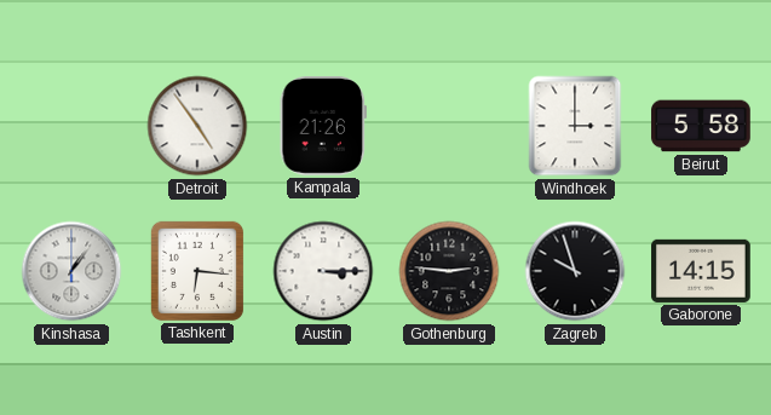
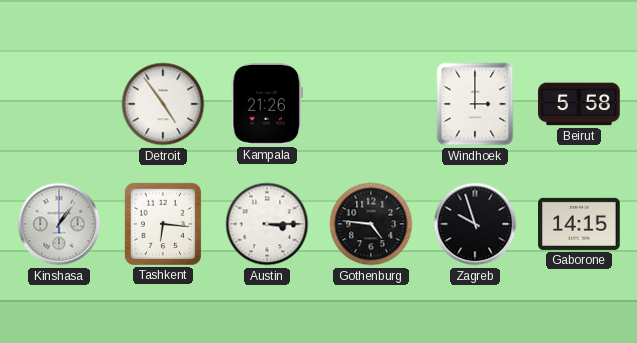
Gothenburg: 2:46 -> 4:46
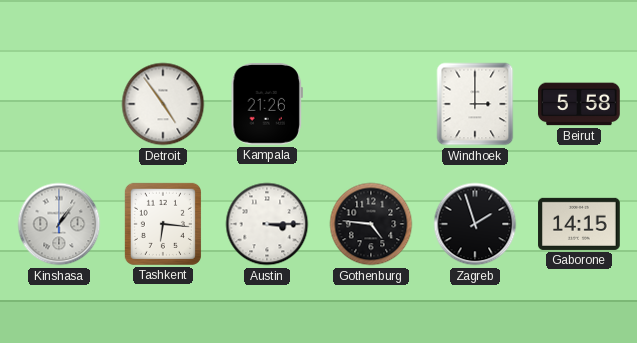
Zagreb: 9:57 -> 1:57
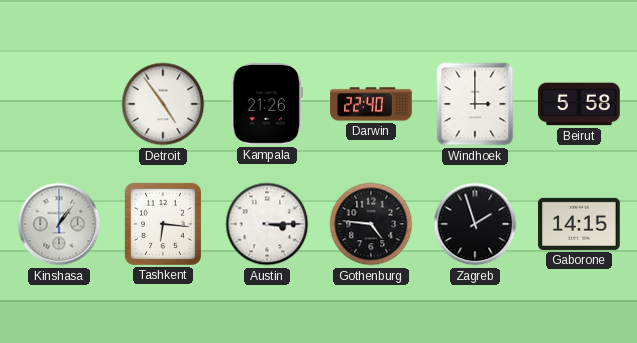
Darwin: none -> 22:40
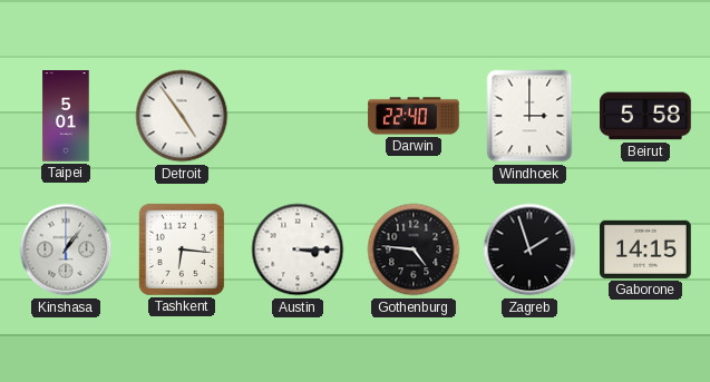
Taipei: none -> 5:01
Kampala: 21:26 -> none
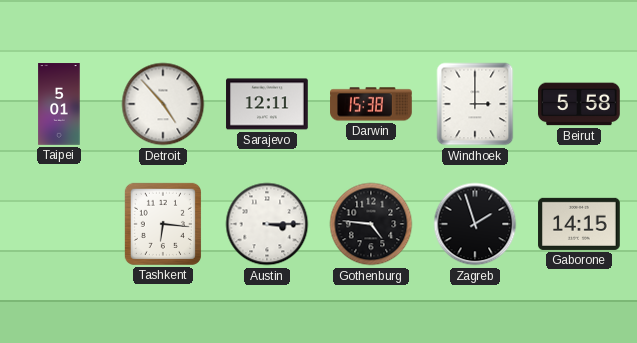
Detroit: 4:54 -> 4:53
Sarajevo: none -> 12:11
Darwin: 22:40 -> 15:38
Kinshasa: 1:06 -> none
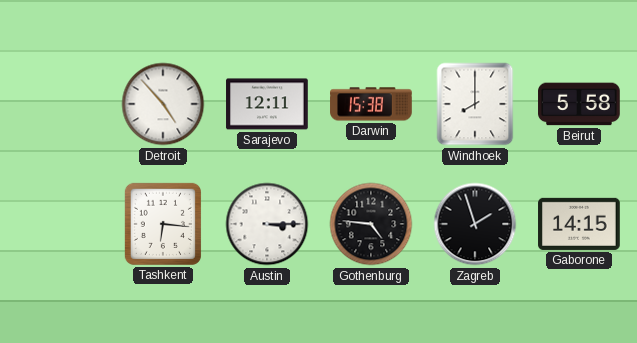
Taipei: 5:01 -> none
Windhoek: 3:00 -> 8:00
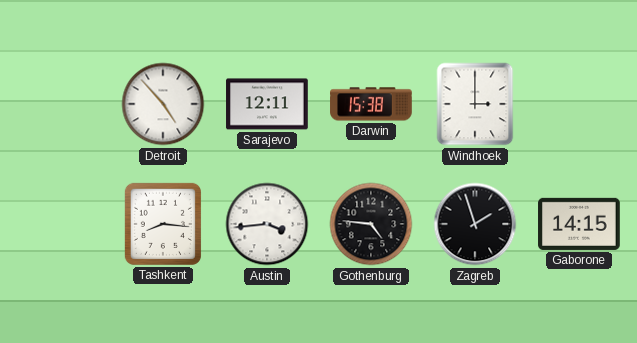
Windhoek: 8:00 -> 3:00
Beirut: 5:58 -> none
Tashkent: 6:16 -> 8:16
Austin: 3:15 -> 3:44
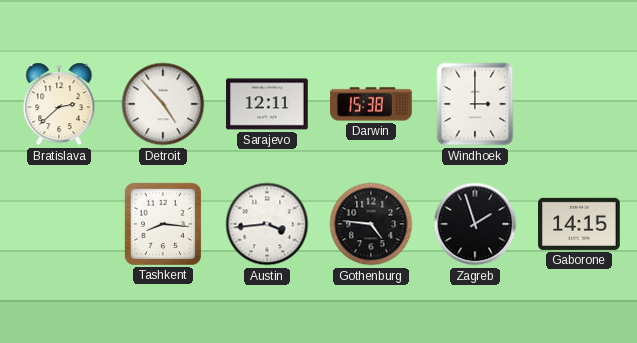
Bratislava: none -> 2:38
